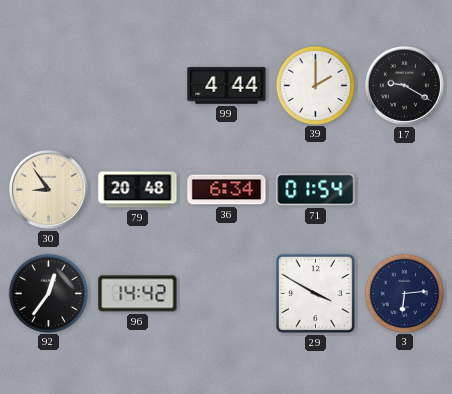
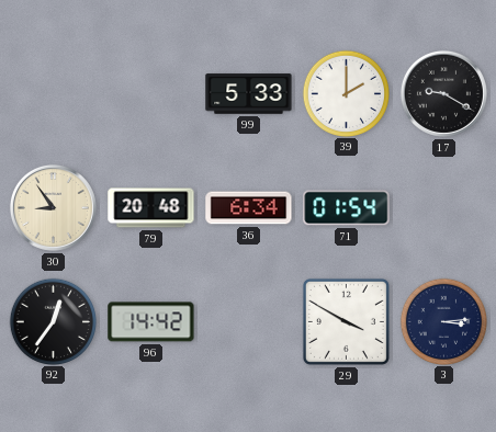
99: 4:44 -> 5:33
3: 6:14 -> 3:14
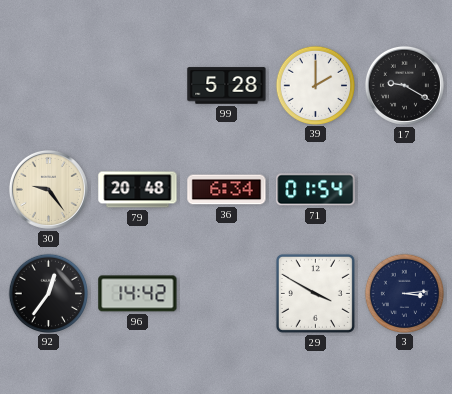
99: 5:33 -> 5:28
30: 8:54 -> 9:24
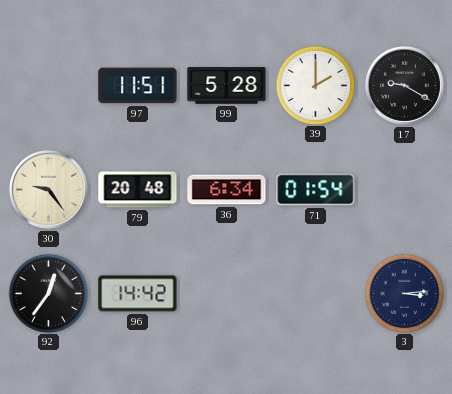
97: none -> 11:51
29: 3:50 -> none
